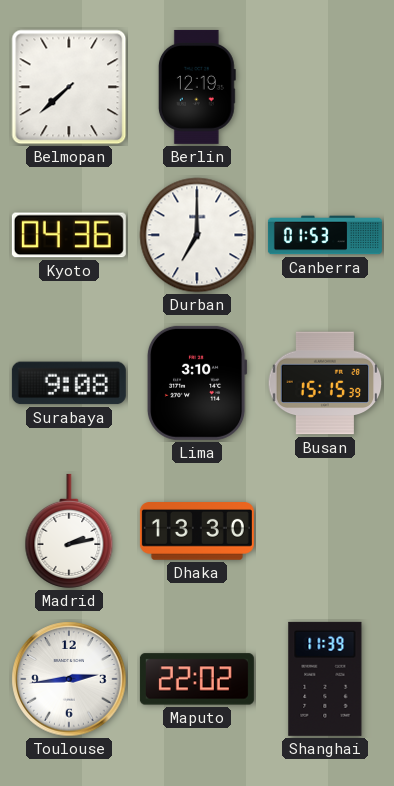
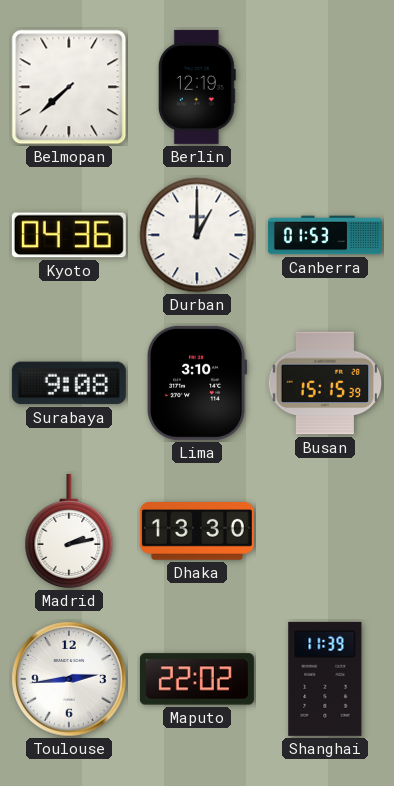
Durban: 7:00 -> 1:00
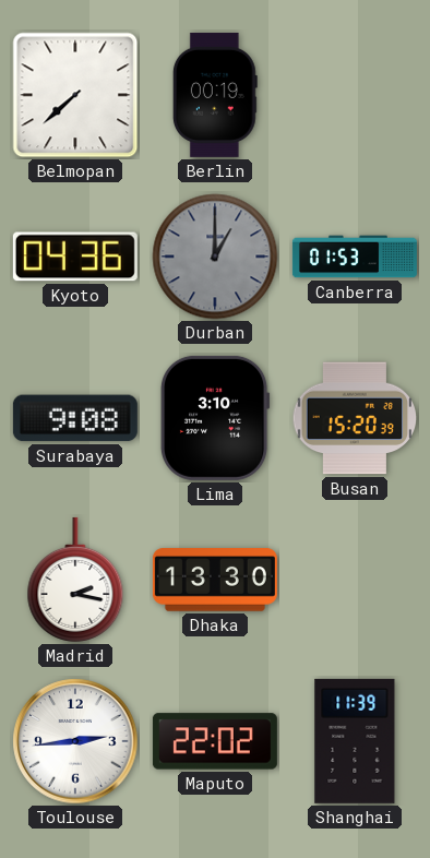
Berlin: 12:19 -> 00:19
Durban dial: white -> grey
Busan: 15:15 -> 15:20
Madrid: 2:13 -> 2:17
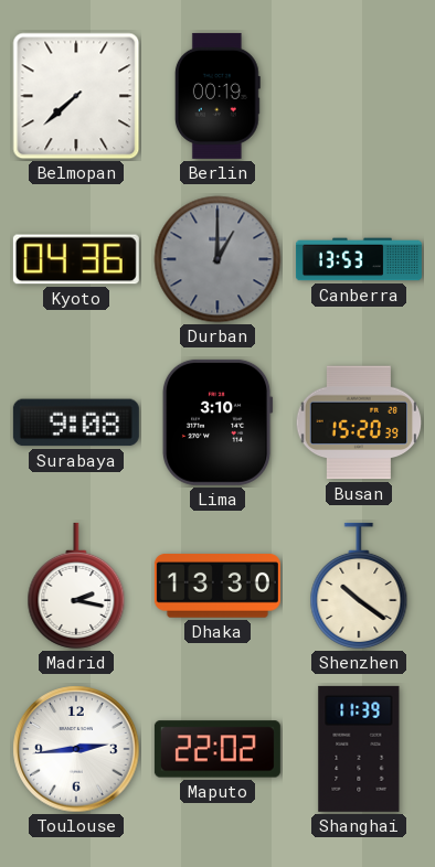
Canberra: 01:53 -> 13:53
Shenzhen: none -> 10:21
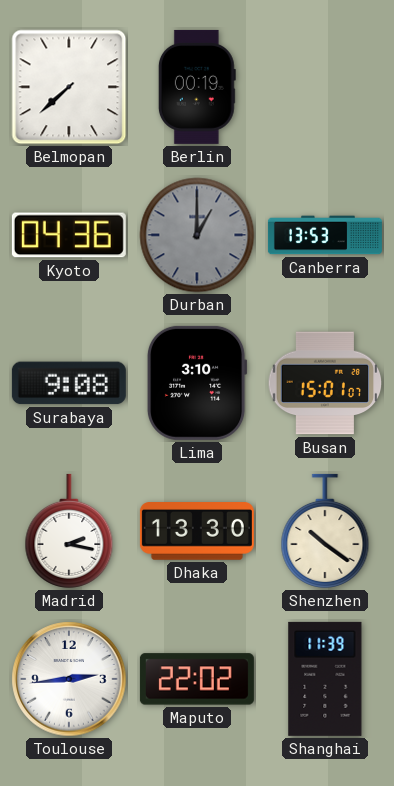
Busan: 15:20 -> 15:01
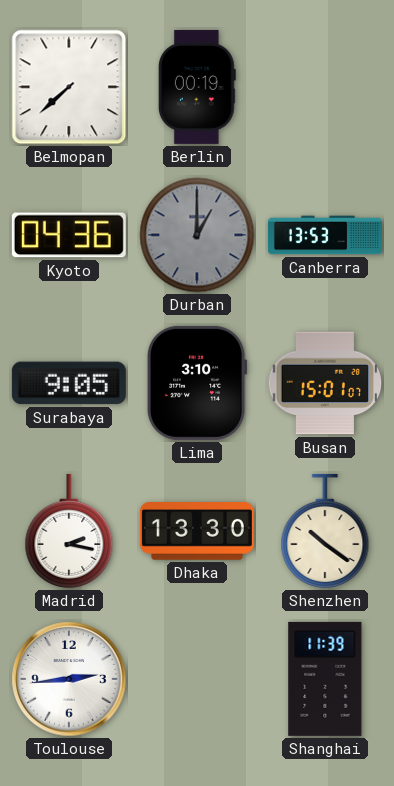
Surabaya: 9:08 -> 9:05
Maputo: 22:02 -> none
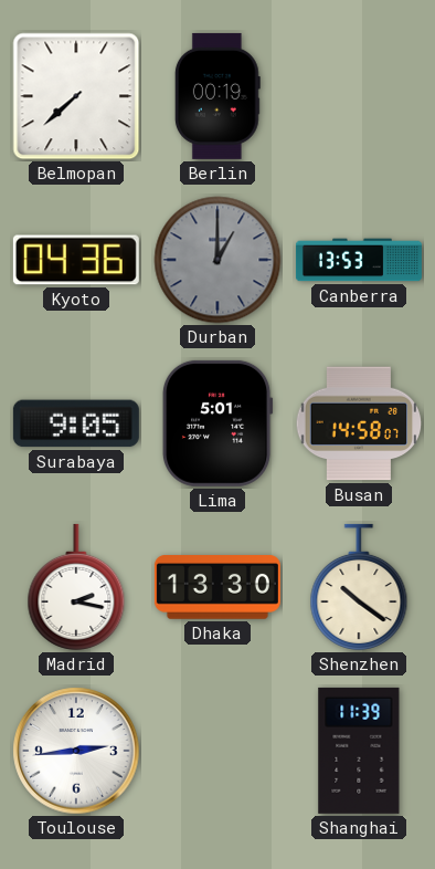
Lima: 3:10 -> 5:01
Busan: 15:01 -> 14:58
